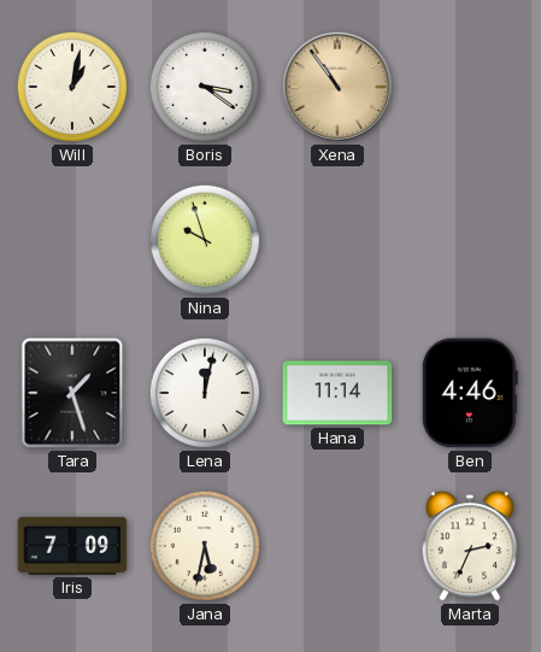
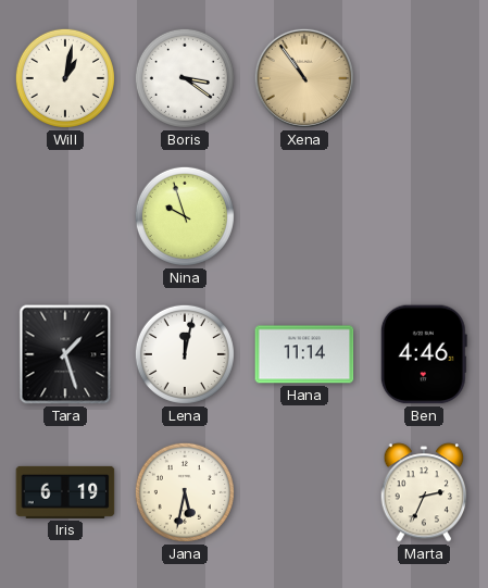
Iris: 7:09 -> 6:19
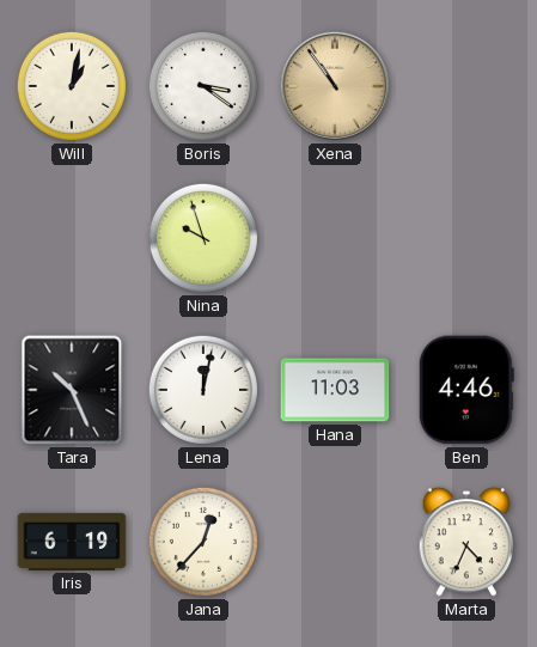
Tara: 1:27 -> 10:26
Hana: 11:14 -> 11:03
Jana: 5:32 -> 12:37
Marta: 2:34 -> 4:34
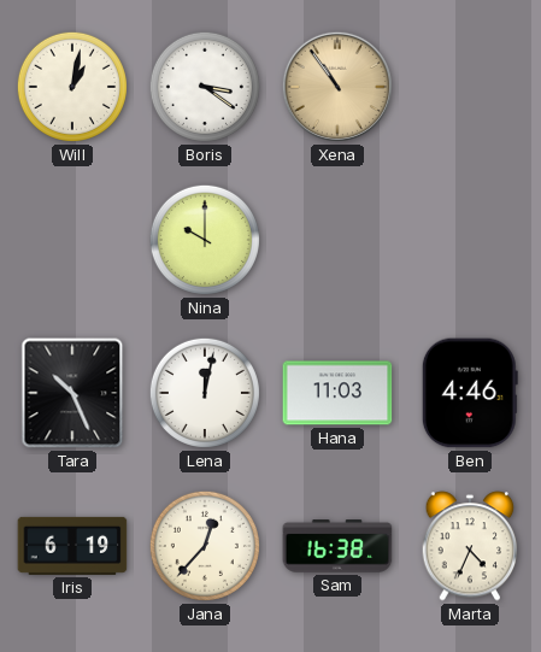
Nina: 9:57 -> 10:00
Sam: none -> 16:38
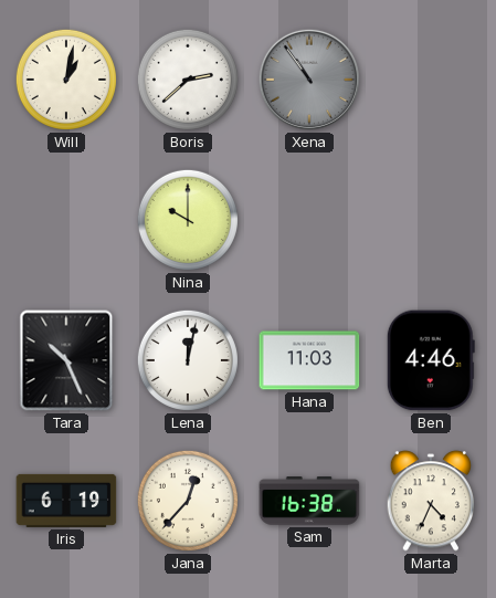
Boris: 3:21 -> 2:38
Xena dial: champagne -> grey
